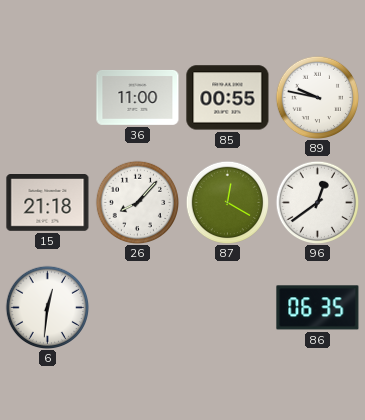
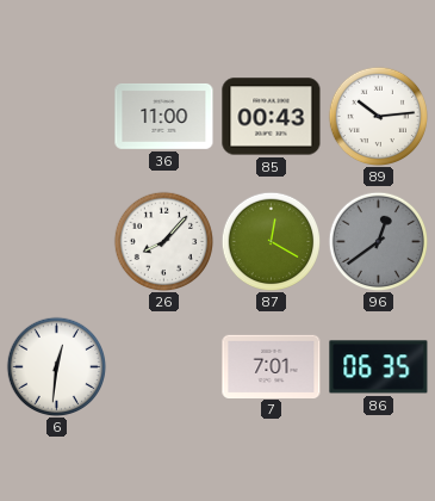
85: 00:55 -> 00:43
89: 9:47 -> 10:14
15: 21:18 -> none
96 dial: white -> grey
7: none -> 7:01
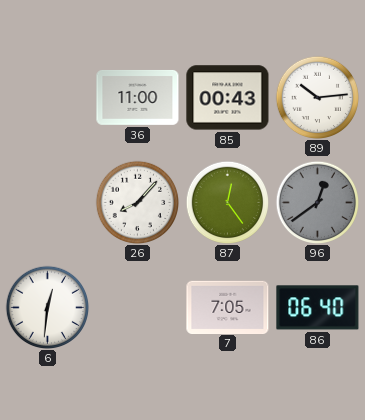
87: 12:20 -> 12:24
7: 7:01 -> 7:05
86: 06:35 -> 06:40
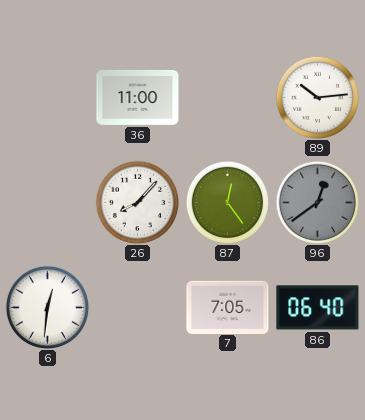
85: 00:43 -> none
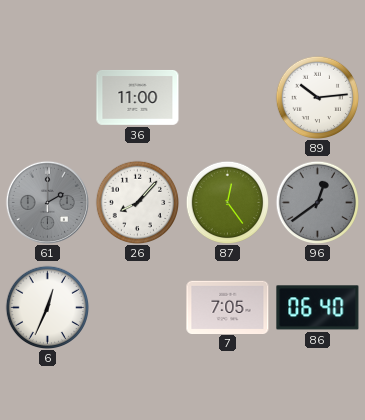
61: none -> 2:00
6: 12:31 -> 12:34
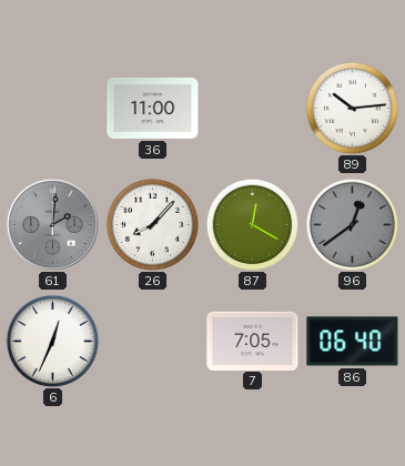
61: 2:00 -> 2:01
87: 12:24 -> 12:20
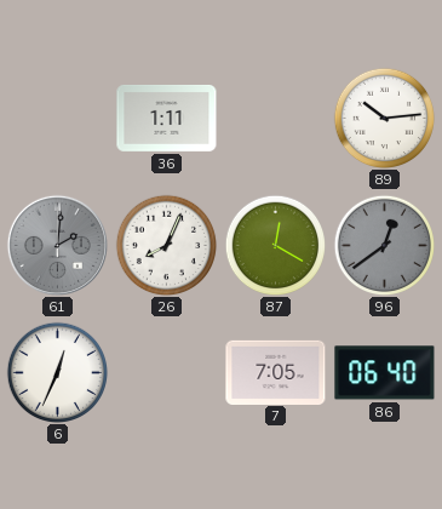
36: 11:00 -> 1:11
26: 8:07 -> 8:04
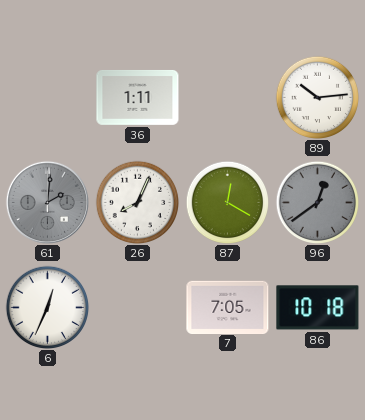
86: 06:40 -> 10:18
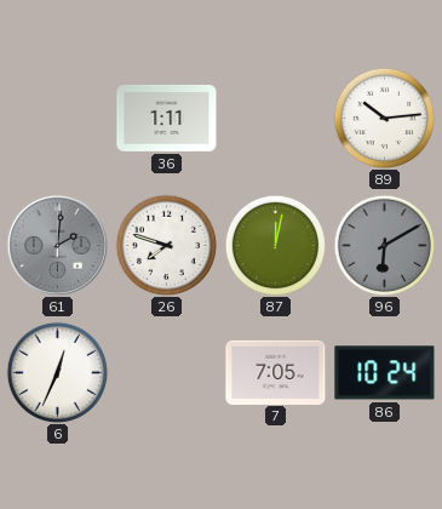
26: 8:04 -> 7:48
87: 12:20 -> 12:02
96: 12:39 -> 6:10
86: 10:18 -> 10:24
